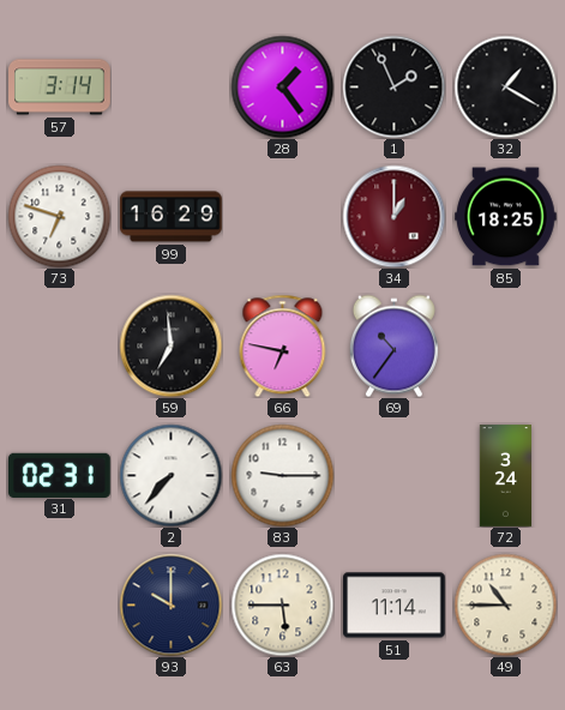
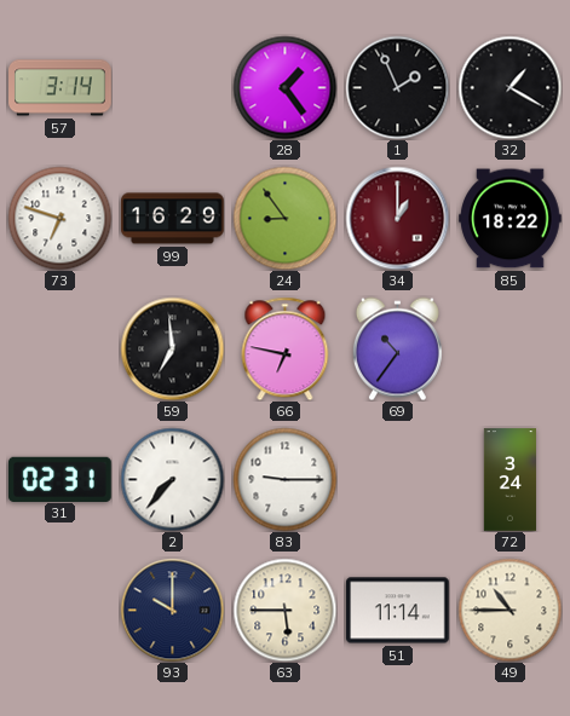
24: none -> 8:54
85: 18:25 -> 18:22
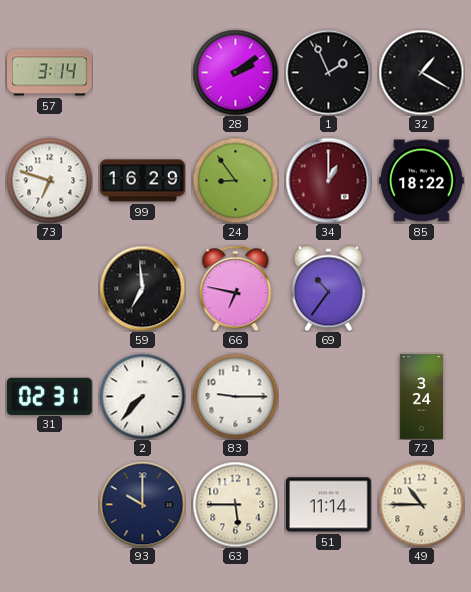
28: 1:24 -> 2:09
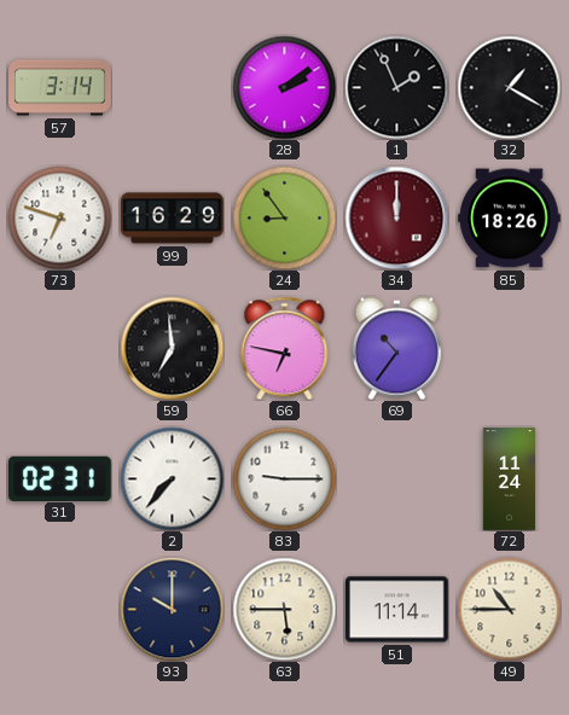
34: 1:00 -> 12:00
85: 18:22 -> 18:26
72: 3:24 -> 11:24
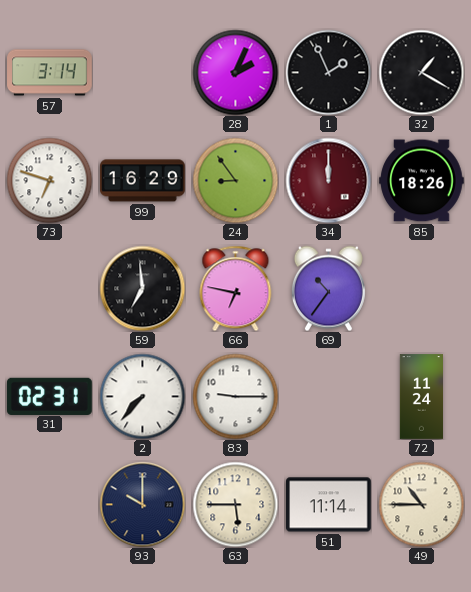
28: 2:09 -> 2:04
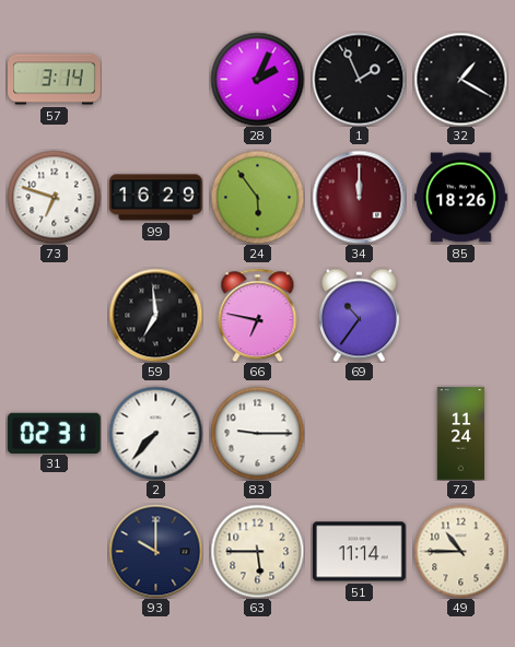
24: 8:54 -> 5:54
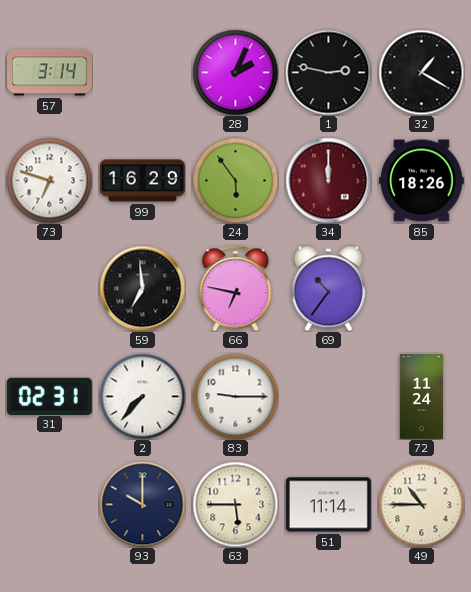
1: 1:56 -> 2:47
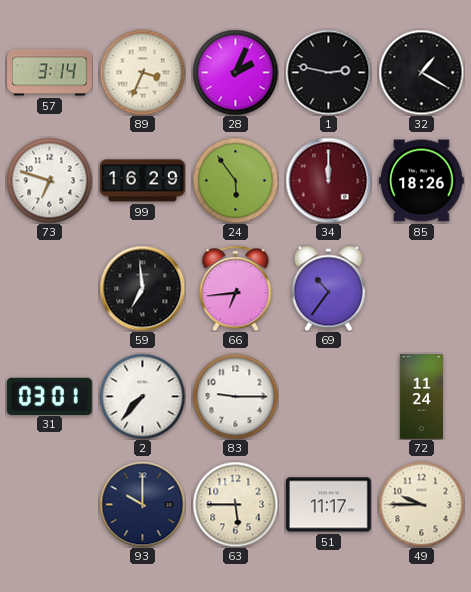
89: none -> 3:34
66: 6:47 -> 6:44
31: 02:31 -> 03:01
51: 11:14 -> 11:17
49: 10:45 -> 9:45
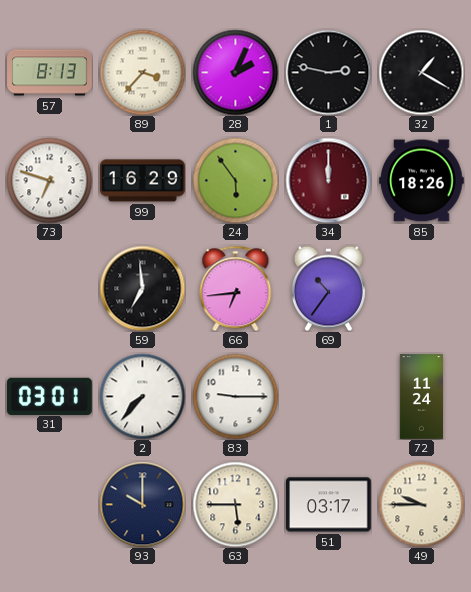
57: 3:14 -> 8:13
89: 3:34 -> 3:37
51: 11:17 -> 03:17
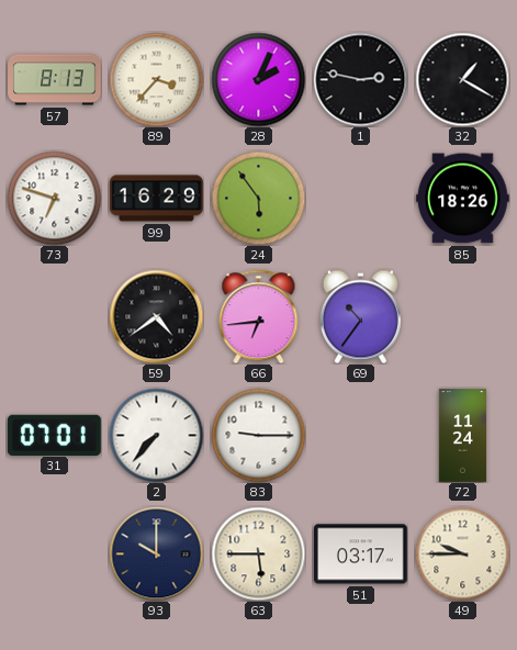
34: 12:00 -> none
59: 6:59 -> 4:39
31: 03:01 -> 07:01
